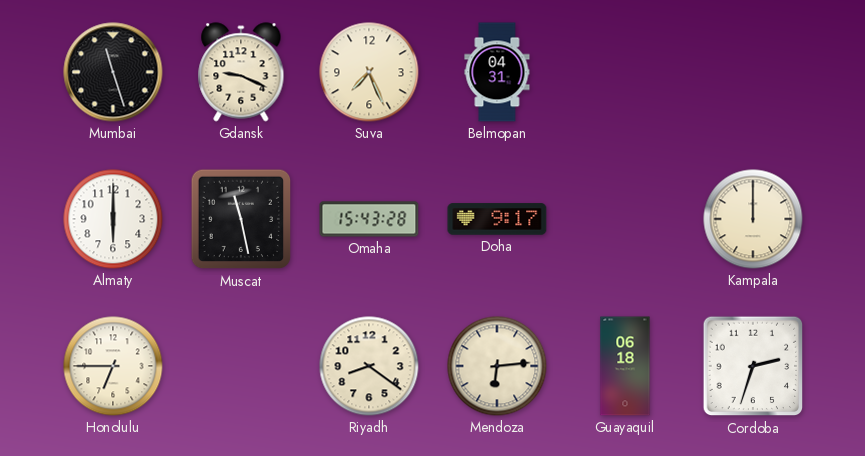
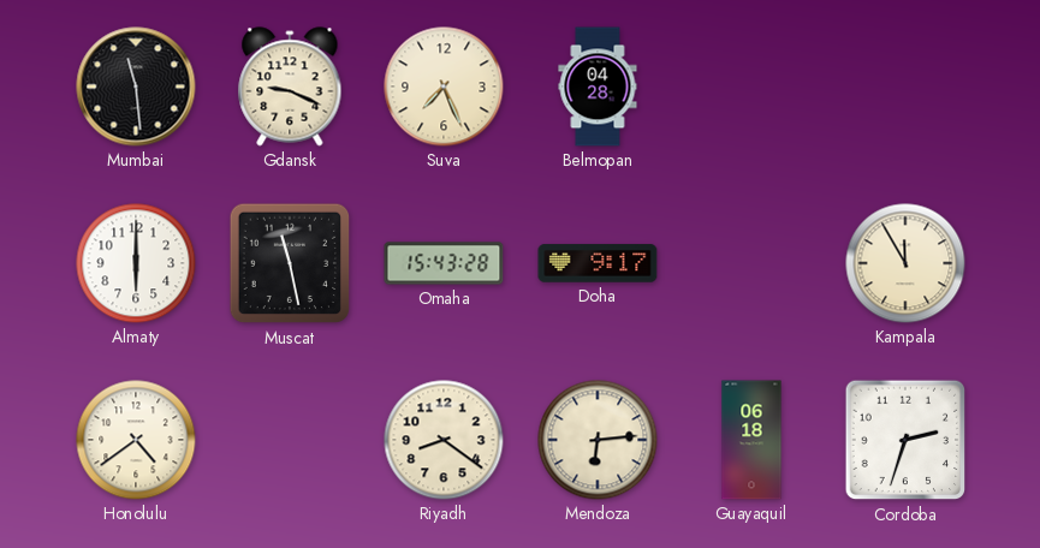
Mumbai: 11:27 -> 11:29
Belmopan: 04:31 -> 04:28
Kampala: 12:00 -> 11:55
Honolulu: 6:45 -> 4:39
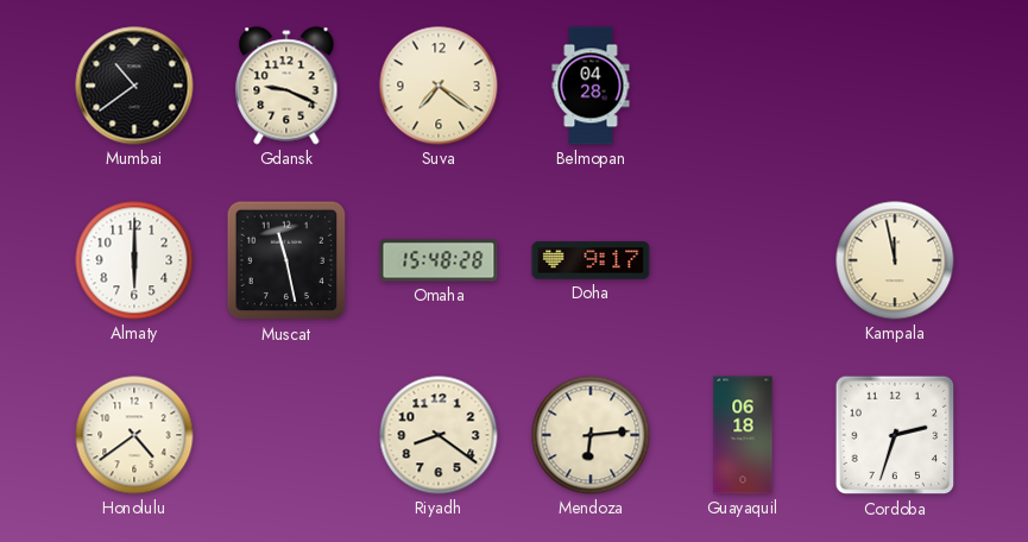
Mumbai: 11:29 -> 10:39
Suva: 7:26 -> 7:21
Omaha: 15:43 -> 15:48
Kampala: 11:55 -> 11:58
